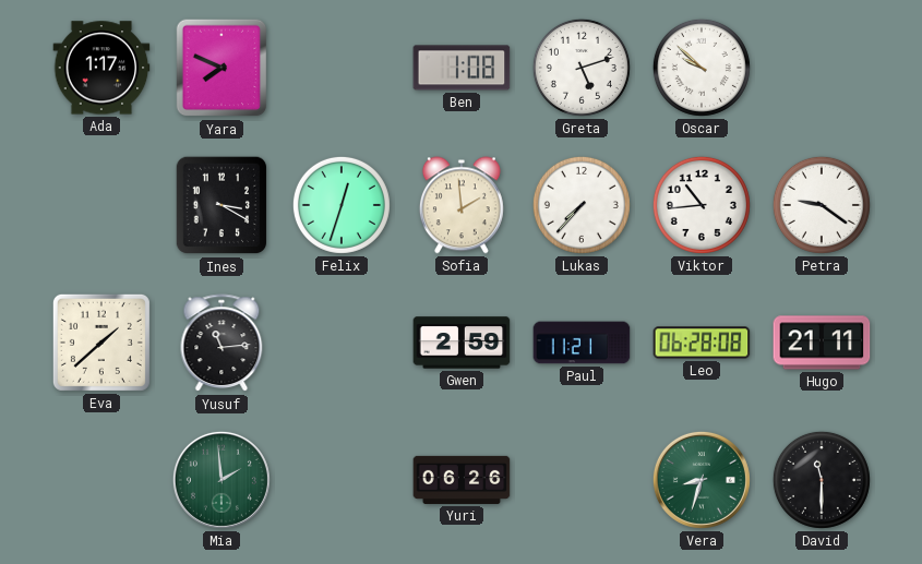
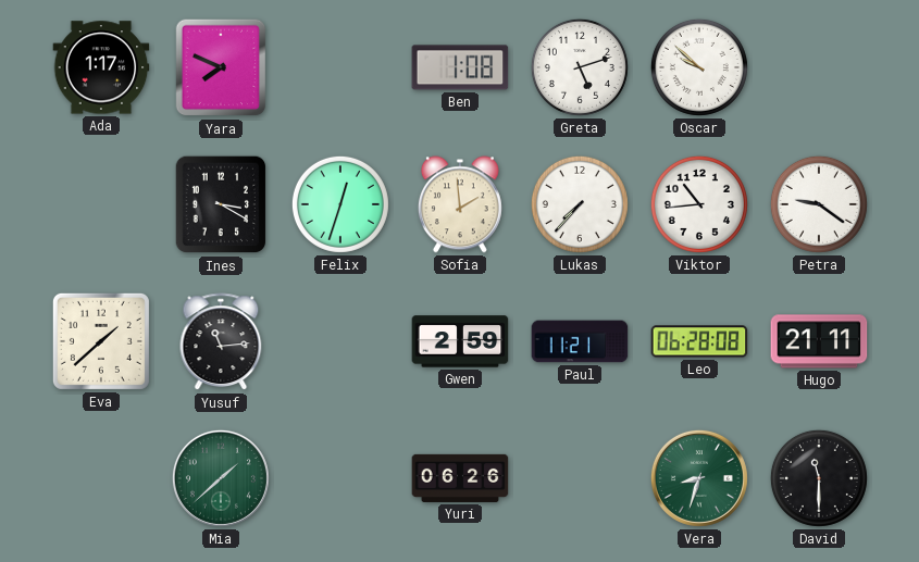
Mia: 1:59 -> 1:38
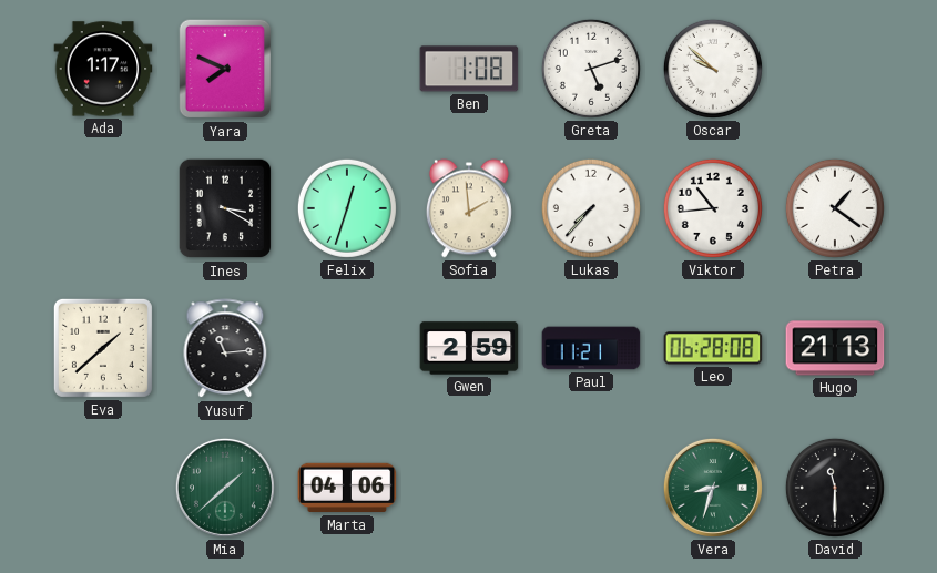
Petra: 9:21 -> 1:21
Hugo: 21:11 -> 21:13
Marta: none -> 04:06
Yuri: 06:26 -> none
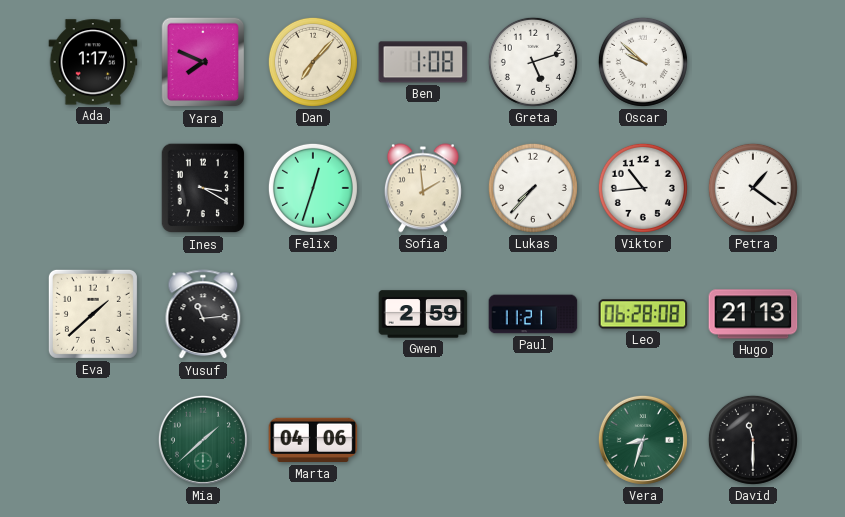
Dan: none -> 7:07
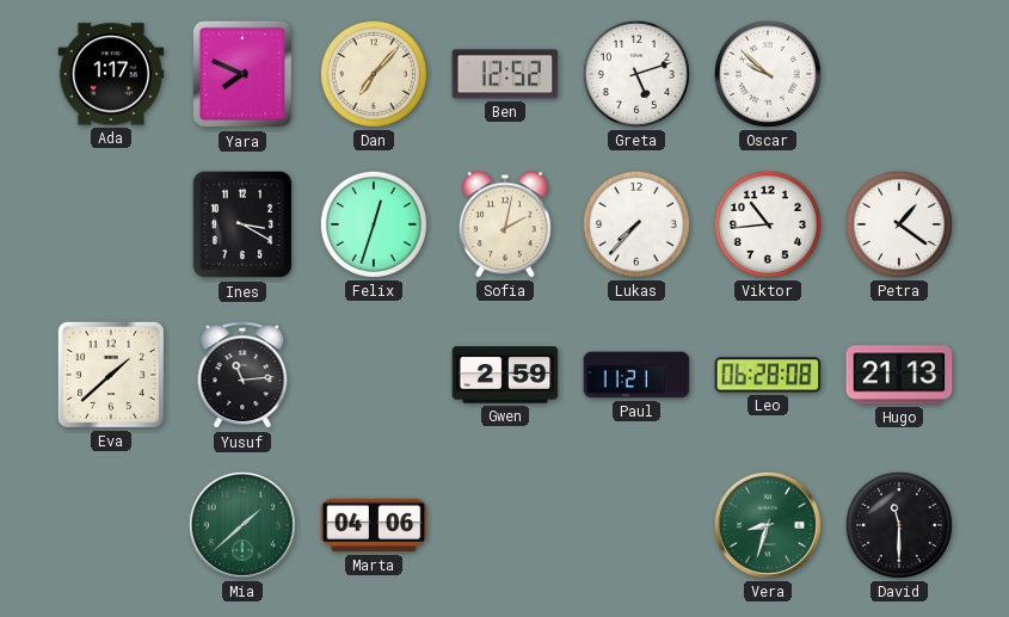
Ben: 1:08 -> 12:52
Sofia: 1:59 -> 2:02
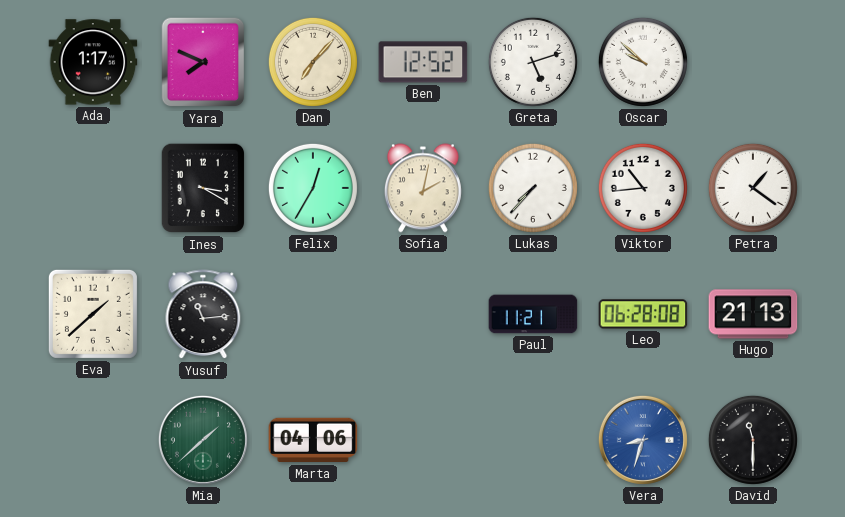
Felix: 12:33 -> 12:35
Gwen: 2:59 -> none
Vera dial: green -> blue
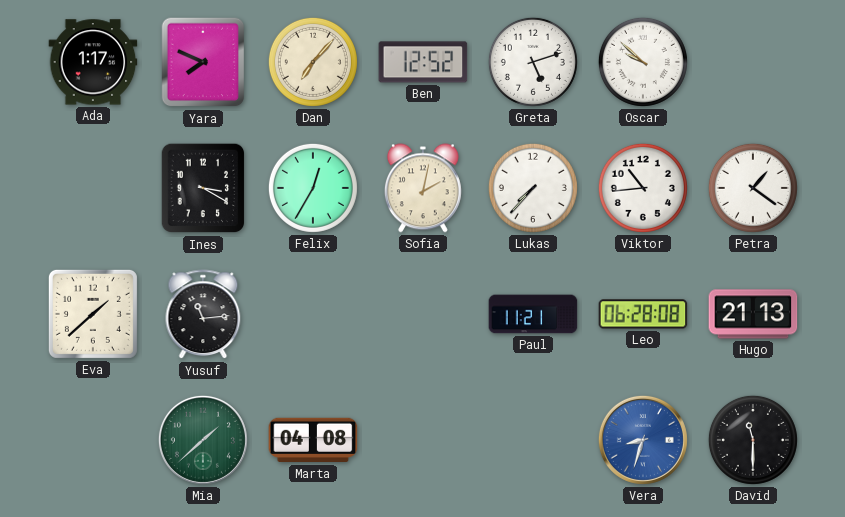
Marta: 04:06 -> 04:08
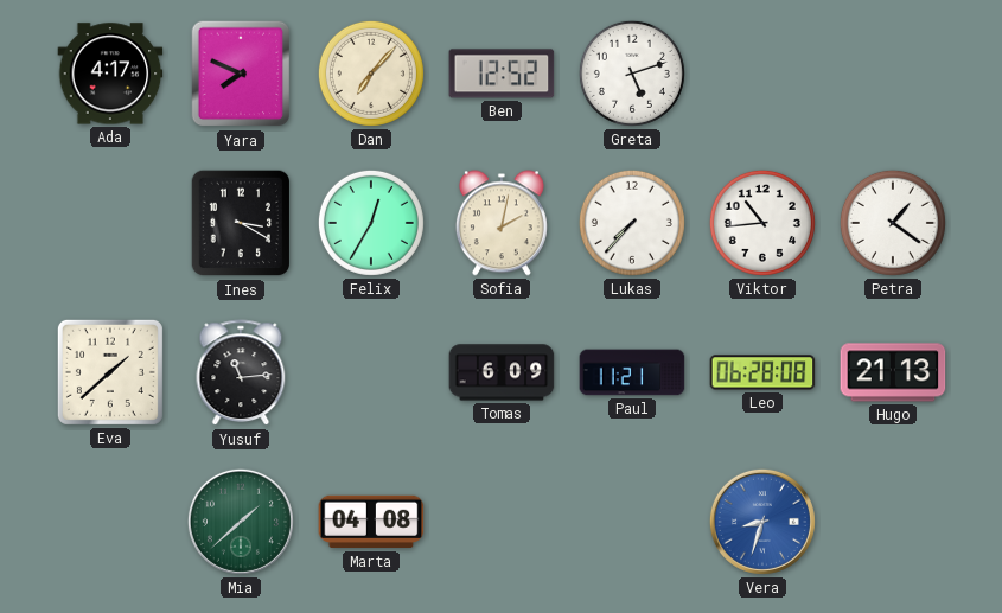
Ada: 1:17 -> 4:17
Oscar: 9:52 -> none
Tomas: none -> 6:09
David: 11:30 -> none
